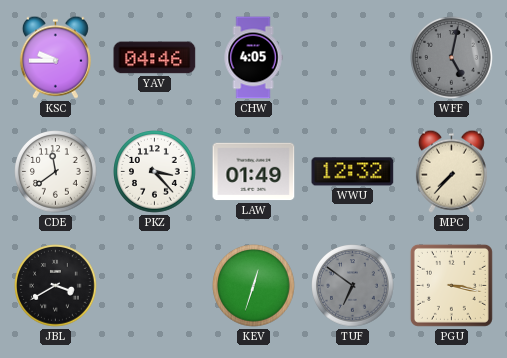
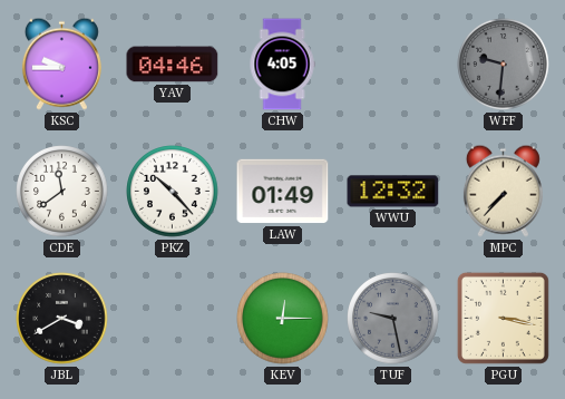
WFF: 5:02 -> 9:31
PKZ: 3:23 -> 10:23
KEV: 12:33 -> 12:15
TUF: 6:51 -> 9:28
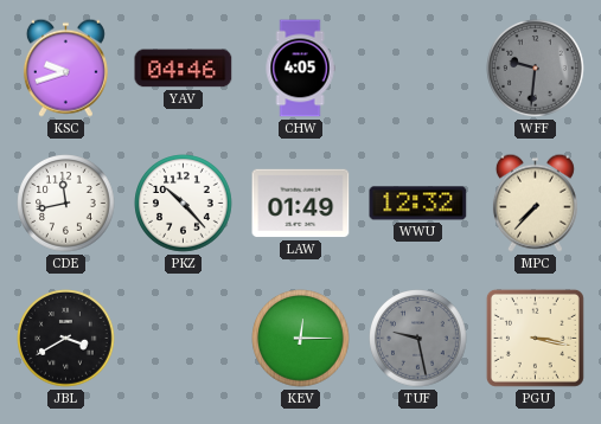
KSC: 9:45 -> 9:42
CDE: 11:39 -> 11:43
